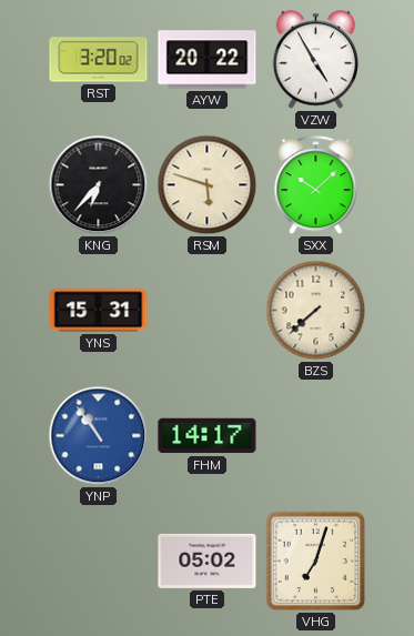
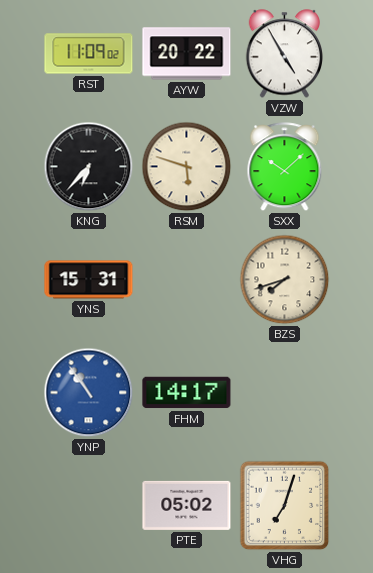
RST: 3:20 -> 11:09
BZS: 7:38 -> 7:42
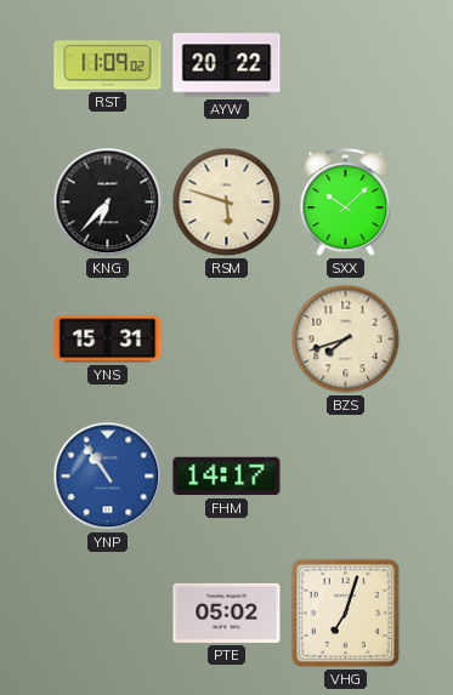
VZW: 4:55 -> none
